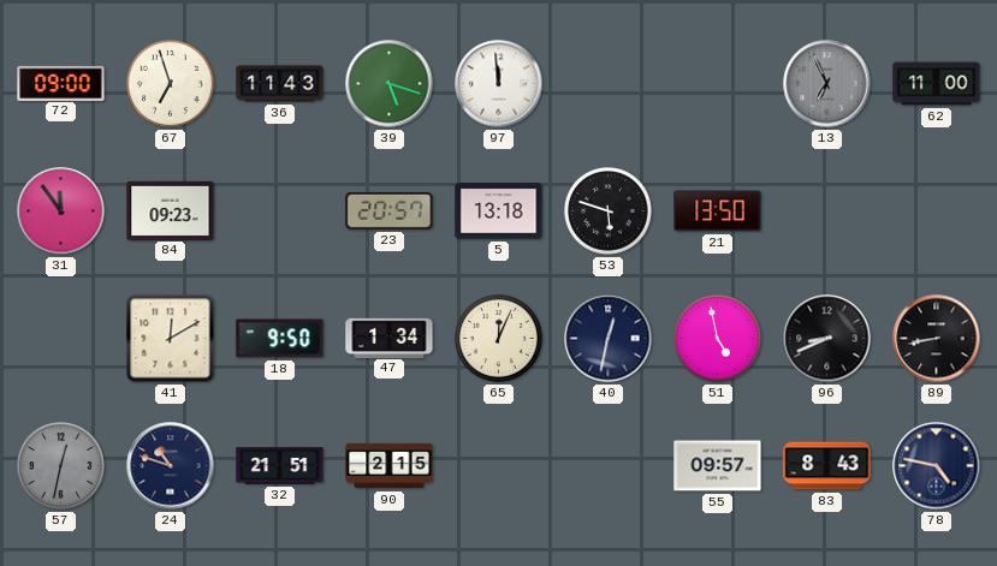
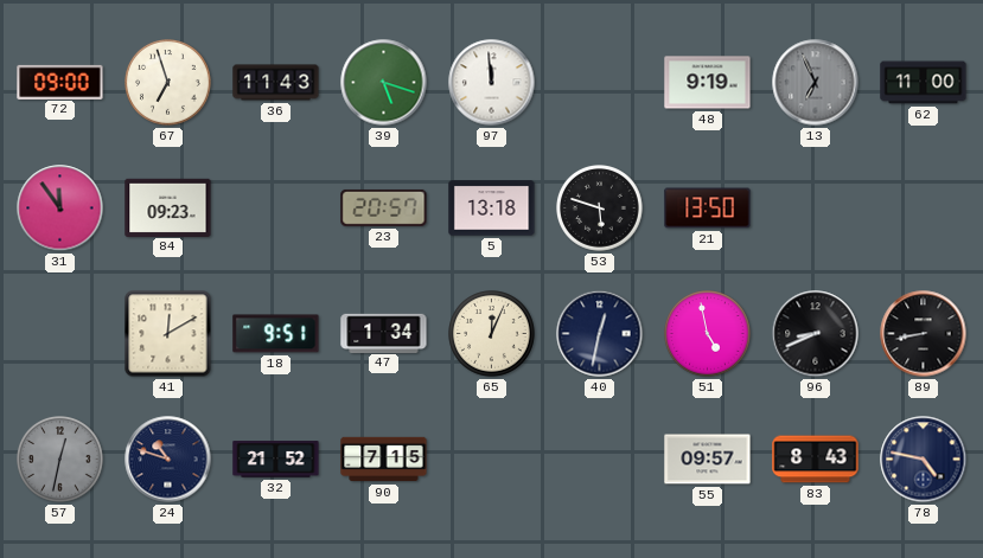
48: none -> 9:19
18: 9:50 -> 9:51
32: 21:51 -> 21:52
90: 2:15 -> 7:15
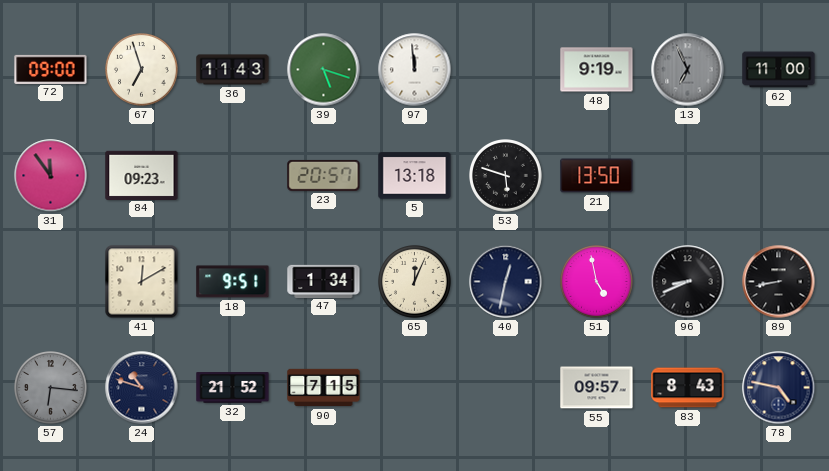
57: 12:32 -> 6:16
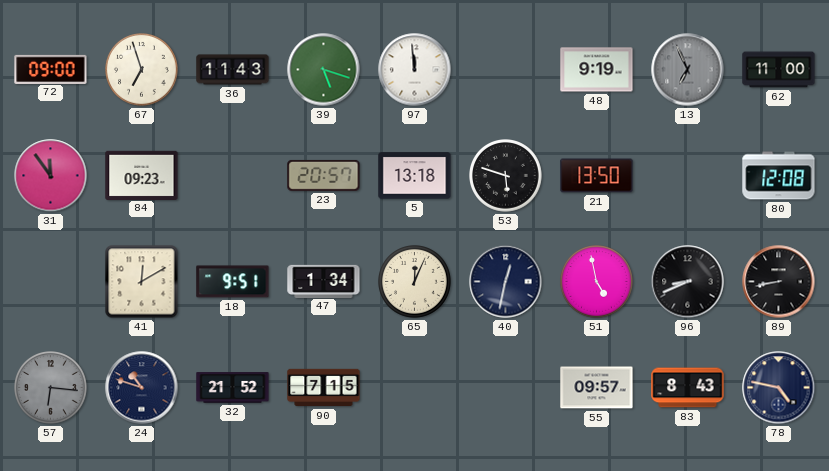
80: none -> 12:08
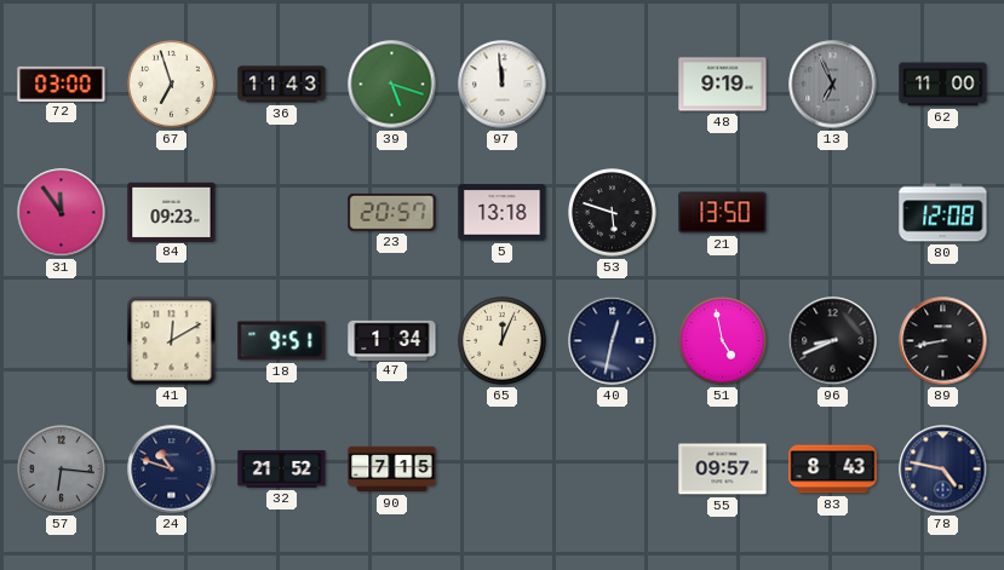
72: 09:00 -> 03:00
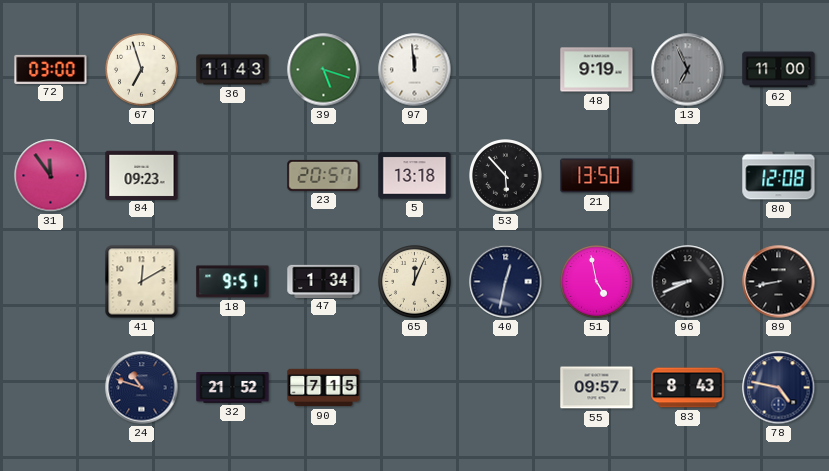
53: 5:48 -> 5:53
57: 6:16 -> none
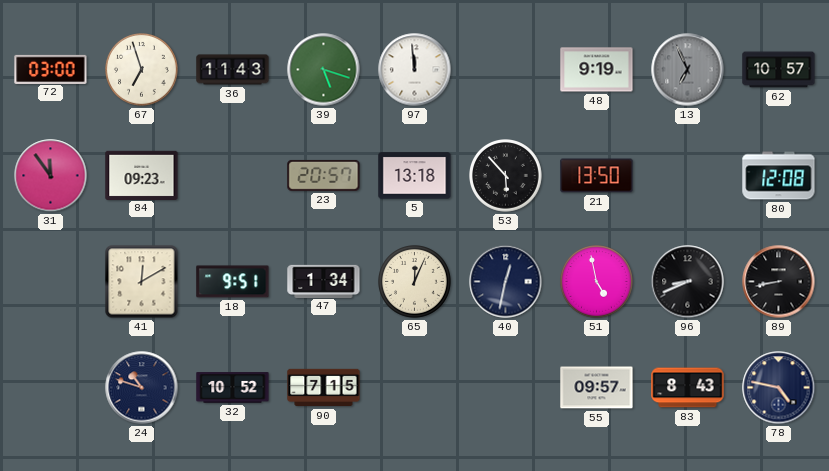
62: 11:00 -> 10:57
32: 21:52 -> 10:52
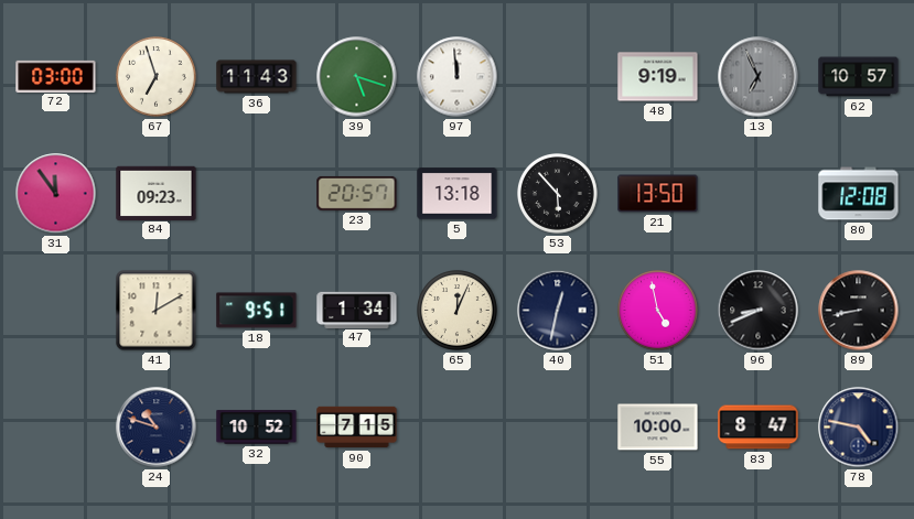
55: 09:57 -> 10:00
83: 8:43 -> 8:47
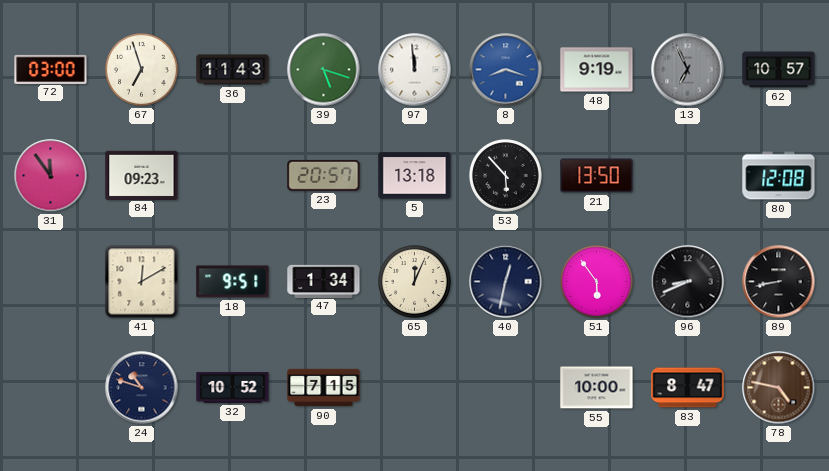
8: none -> 8:18
51: 4:58 -> 5:54
78 dial: navy -> brown
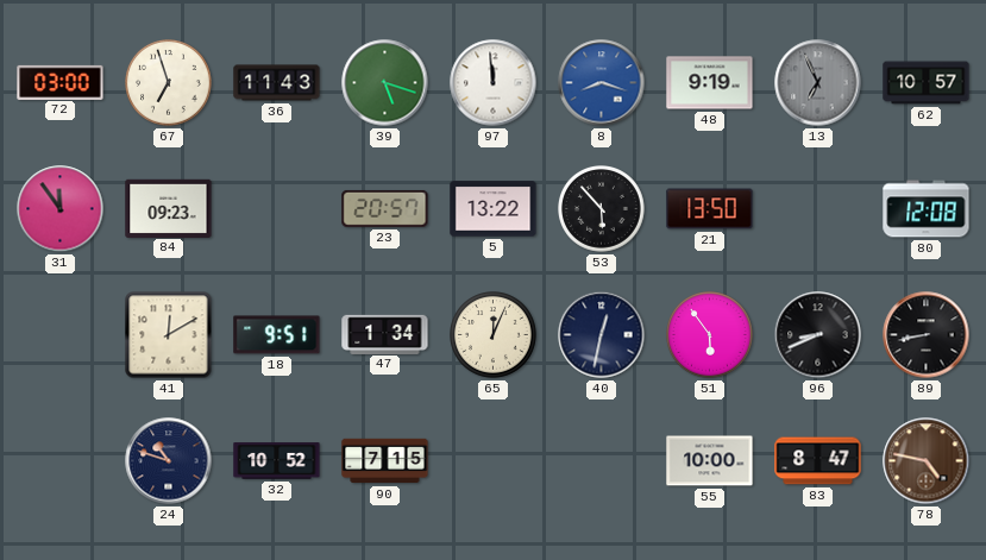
5: 13:18 -> 13:22
